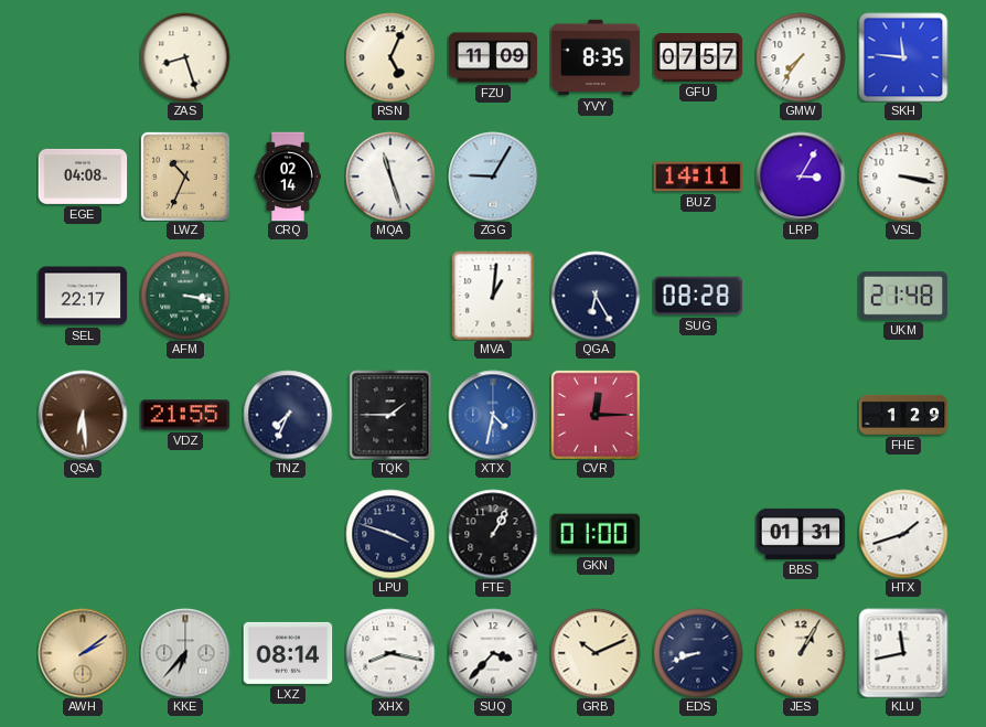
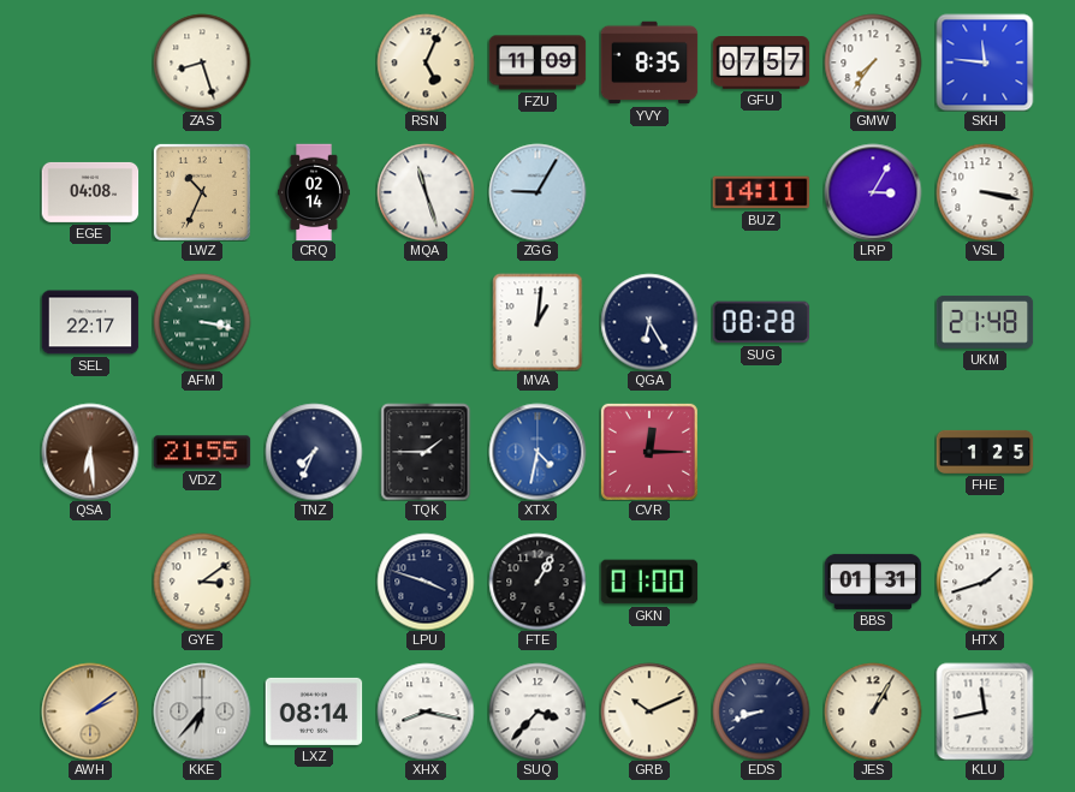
FHE: 1:29 -> 1:25
GYE: none -> 3:09
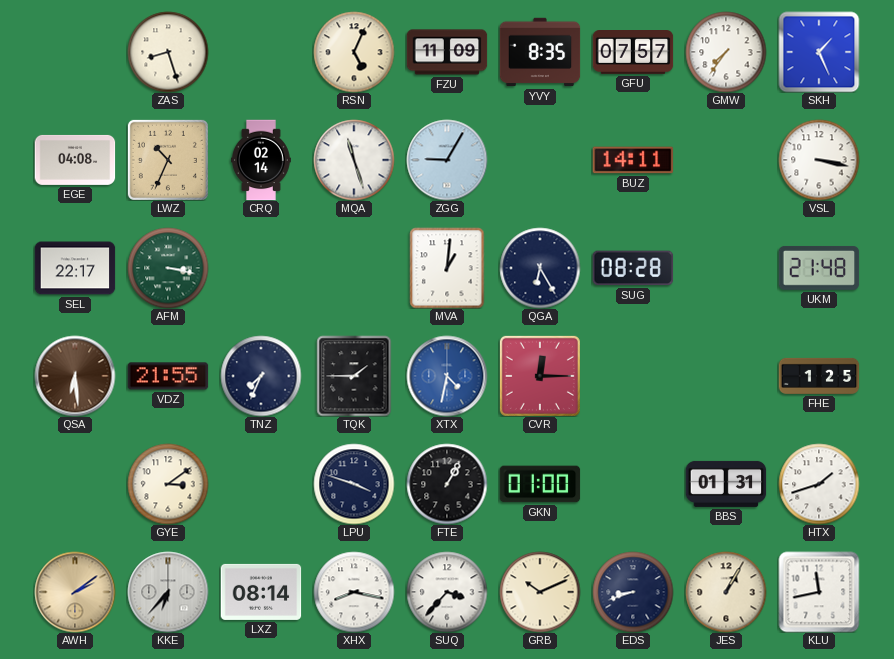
SKH: 11:46 -> 1:26
LRP: 3:05 -> none
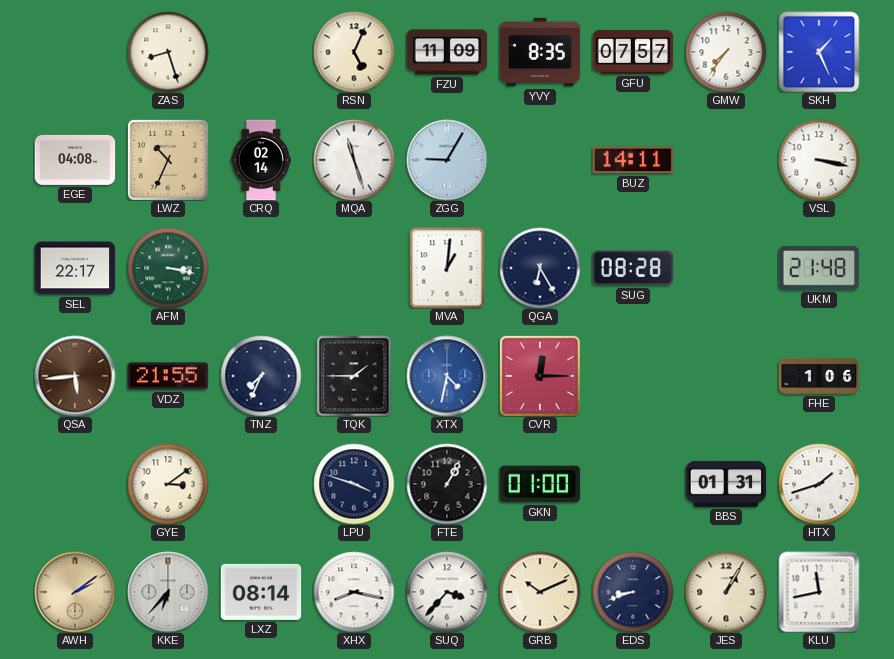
QSA: 6:29 -> 5:44
FHE: 1:25 -> 1:06
